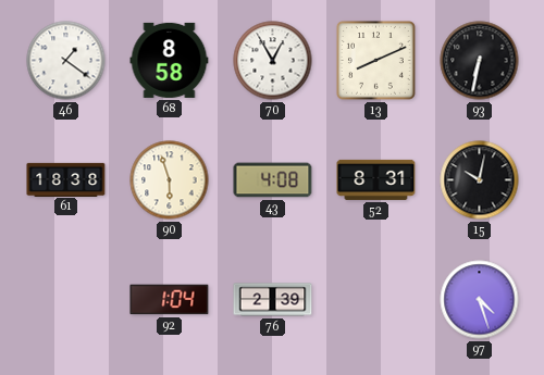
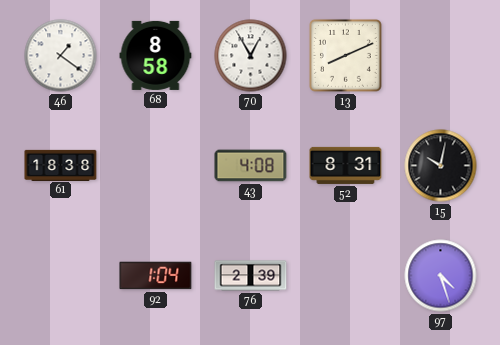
93: 6:32 -> none
90: 5:57 -> none
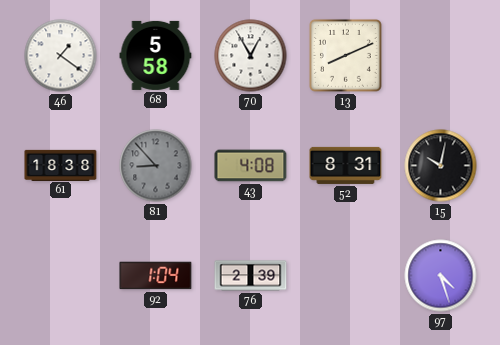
68: 8:58 -> 5:58
81: none -> 8:53
